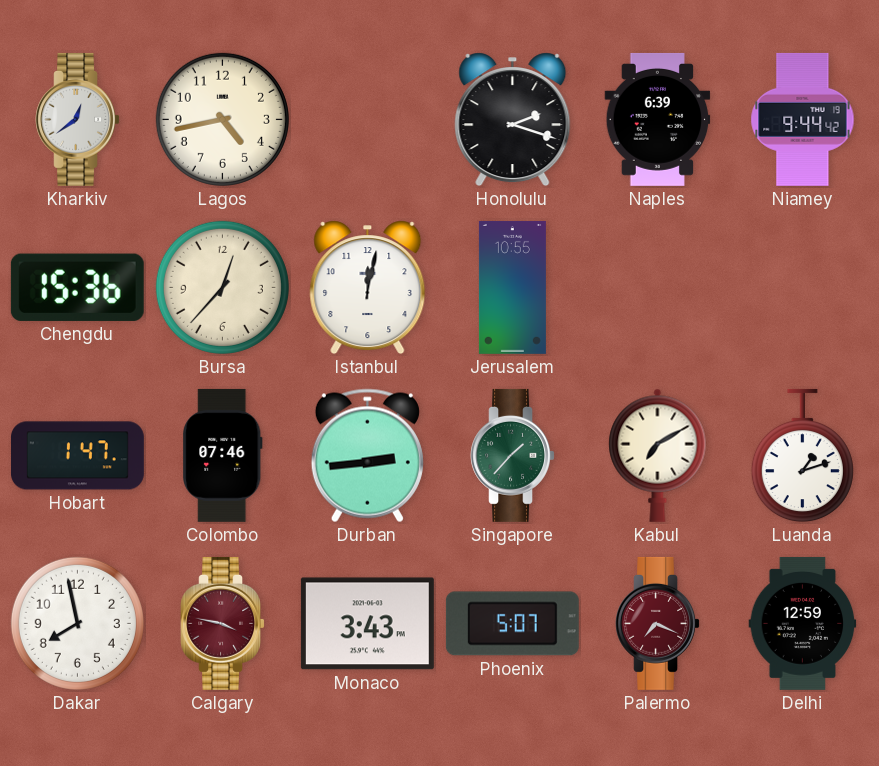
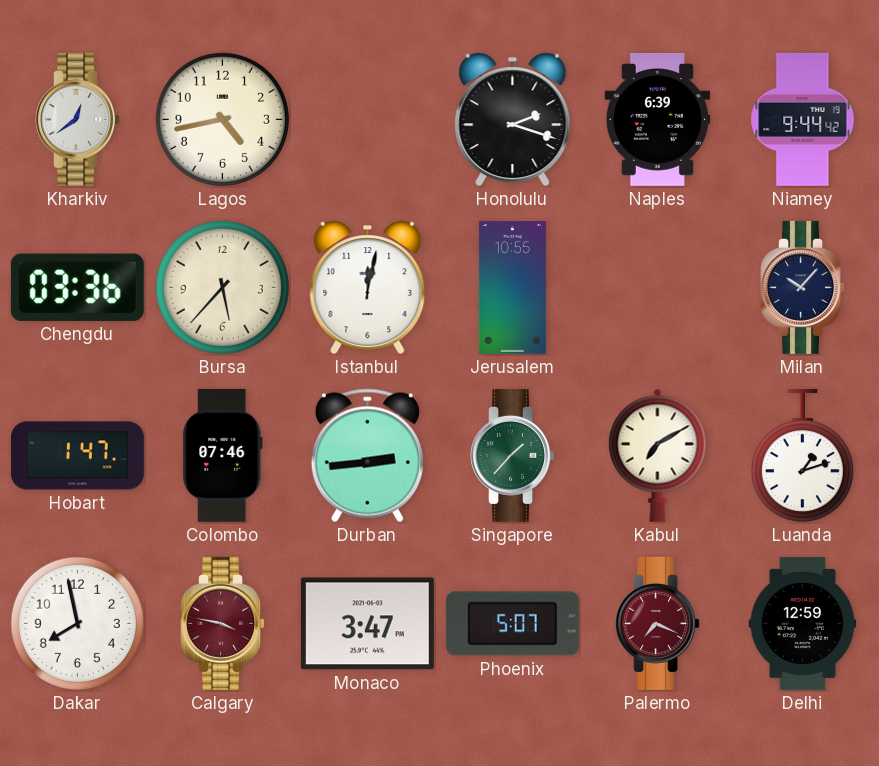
Chengdu: 15:36 -> 03:36
Bursa: 12:37 -> 5:37
Milan: none -> 10:07
Monaco: 3:43 -> 3:47
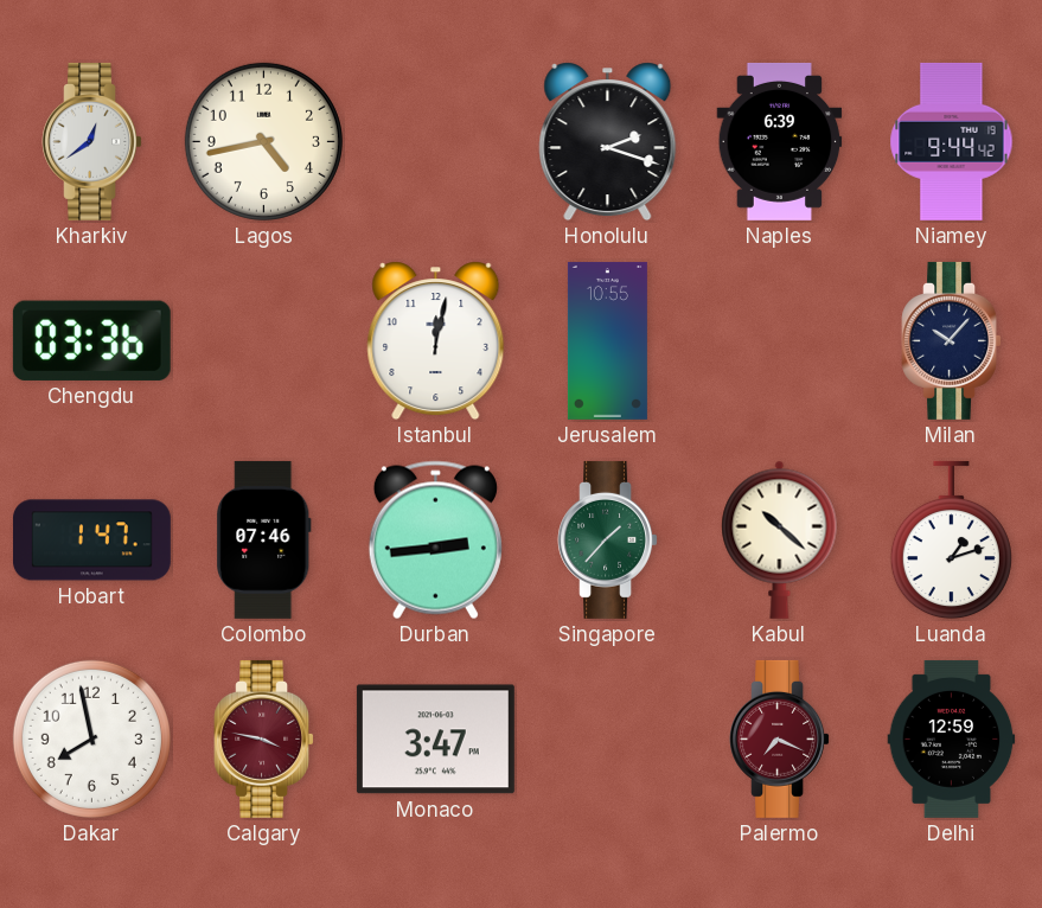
Bursa: 5:37 -> none
Kabul: 7:10 -> 10:22
Phoenix: 5:07 -> none
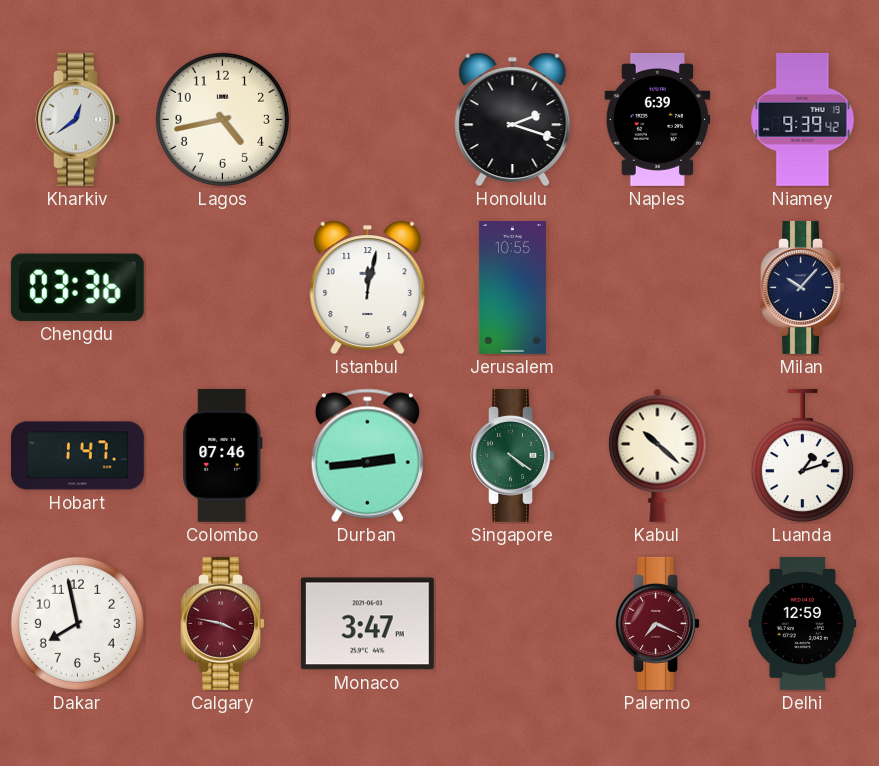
Niamey: 9:44 -> 9:39
Singapore: 1:37 -> 4:21
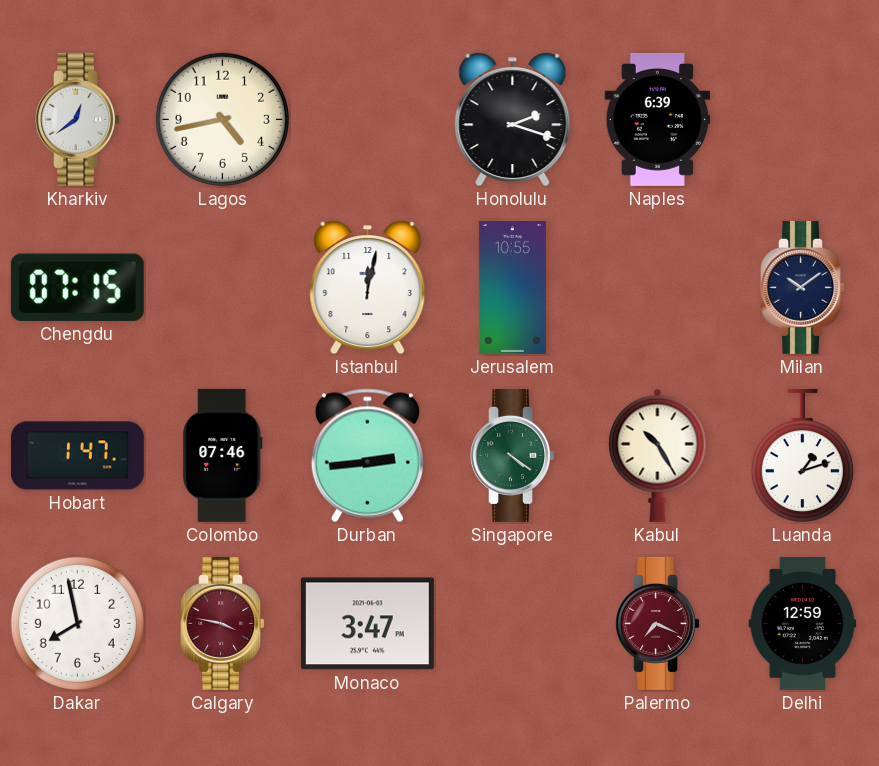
Niamey: 9:39 -> none
Chengdu: 03:36 -> 07:15
Milan: 10:07 -> 10:09
Kabul: 10:22 -> 10:25
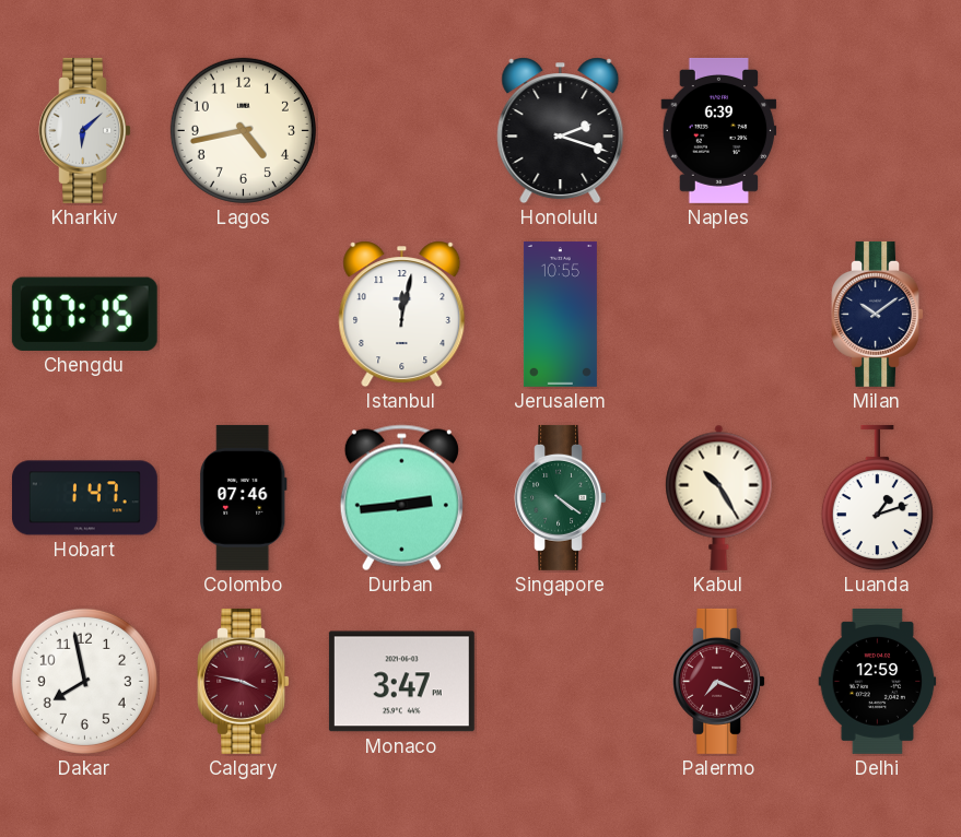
Kharkiv: 12:39 -> 6:08
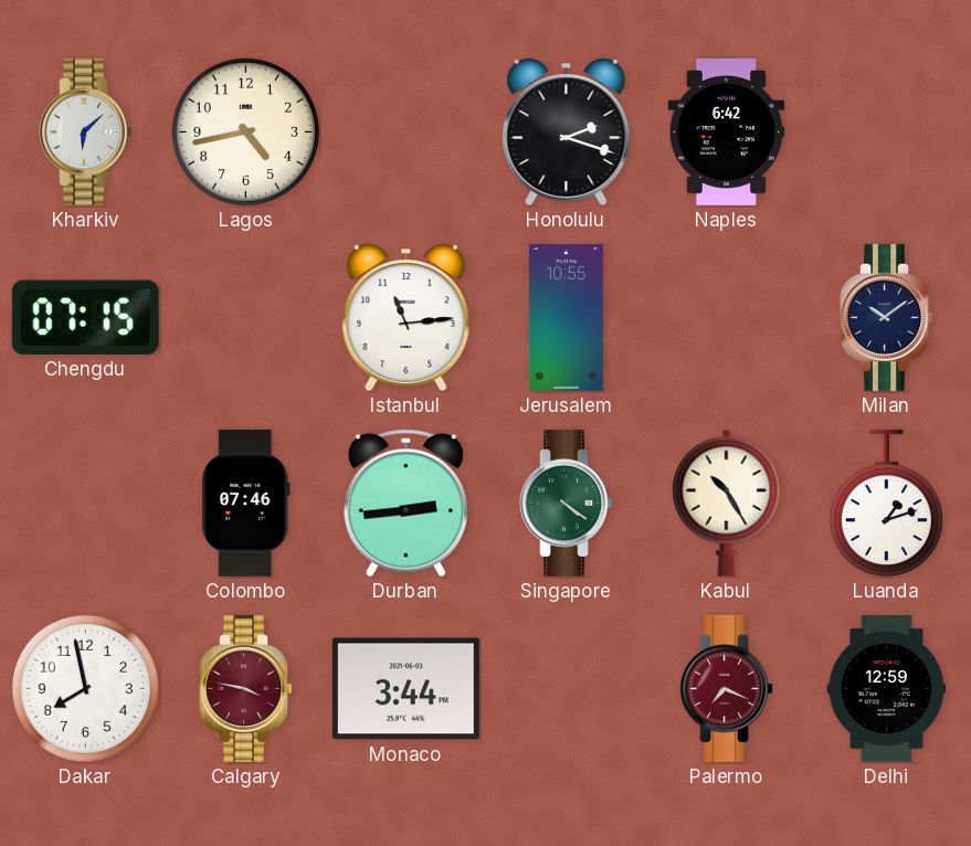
Naples: 6:39 -> 6:42
Istanbul: 12:02 -> 11:14
Hobart: 1:47 -> none
Monaco: 3:47 -> 3:44
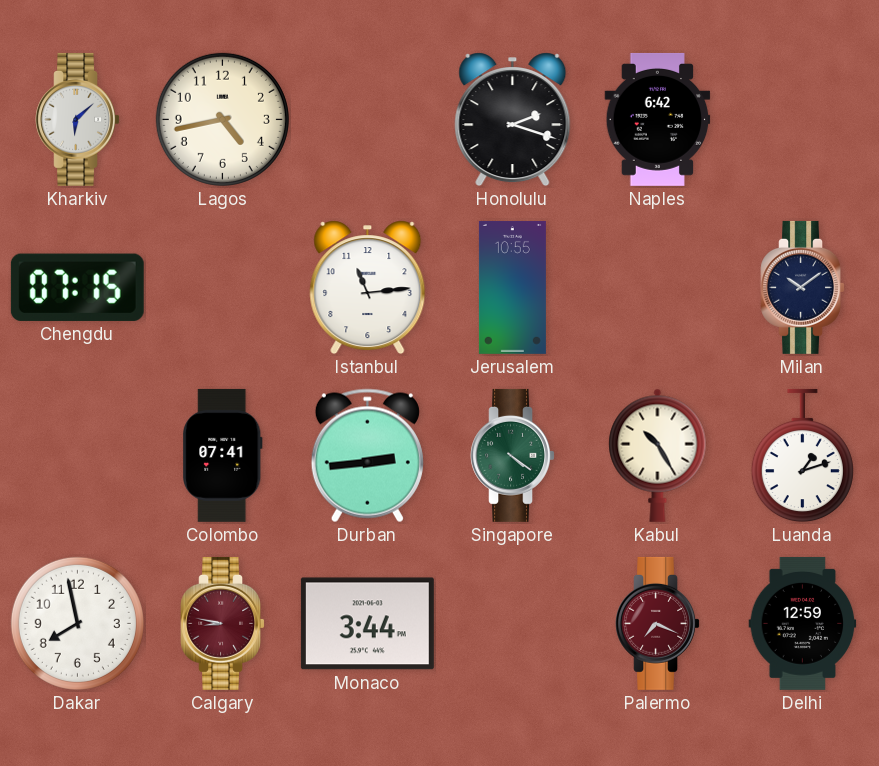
Colombo: 07:46 -> 07:41
Calgary: 3:47 -> 8:47
